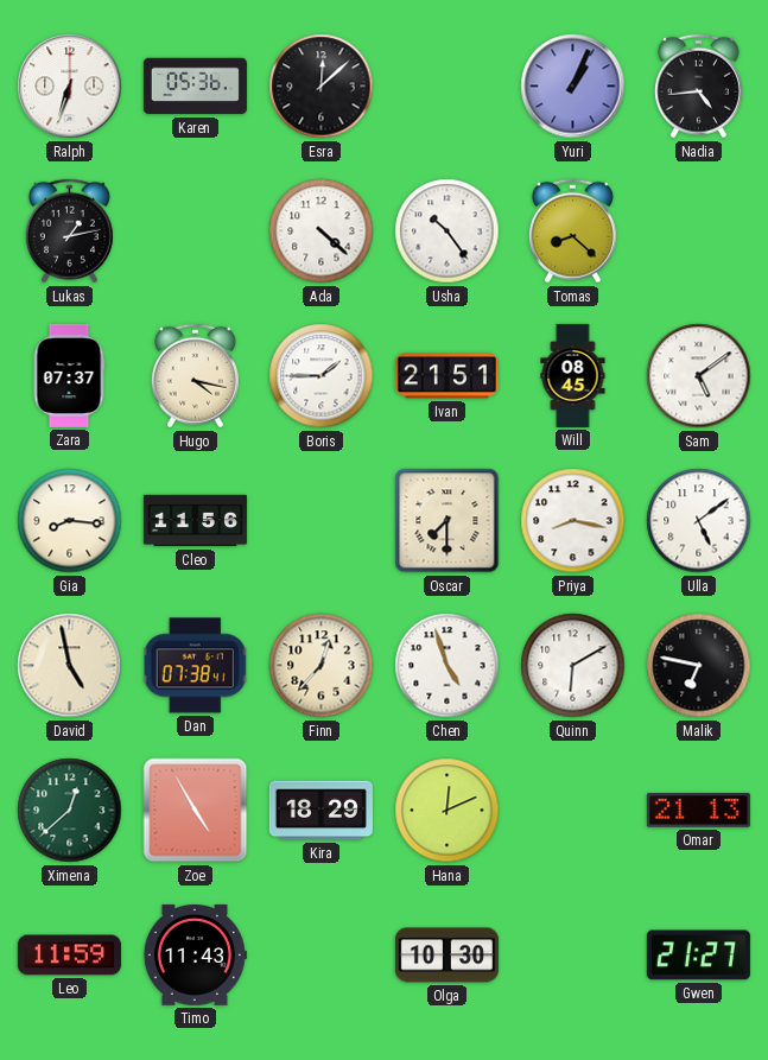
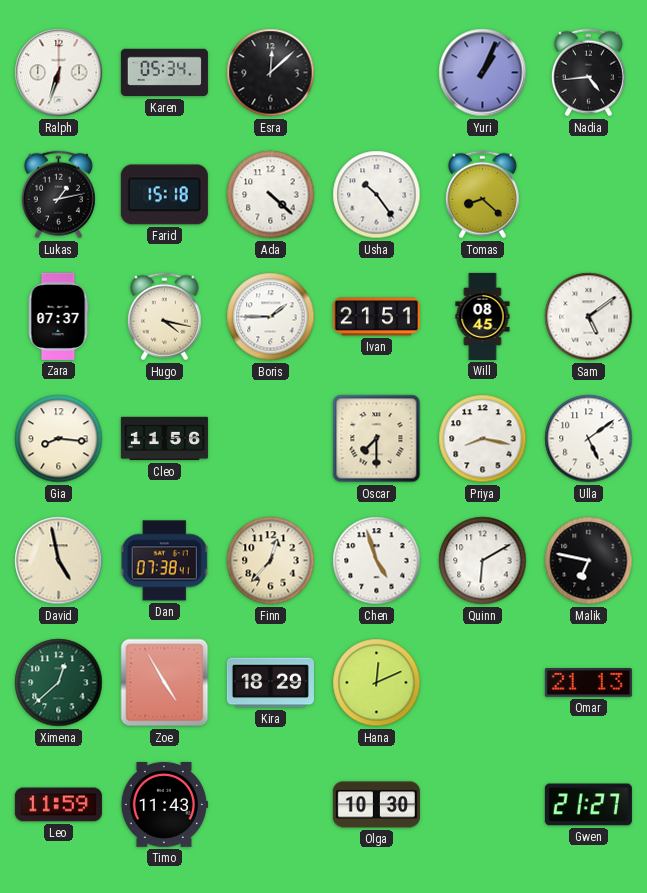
Karen: 05:36 -> 05:34
Farid: none -> 15:18
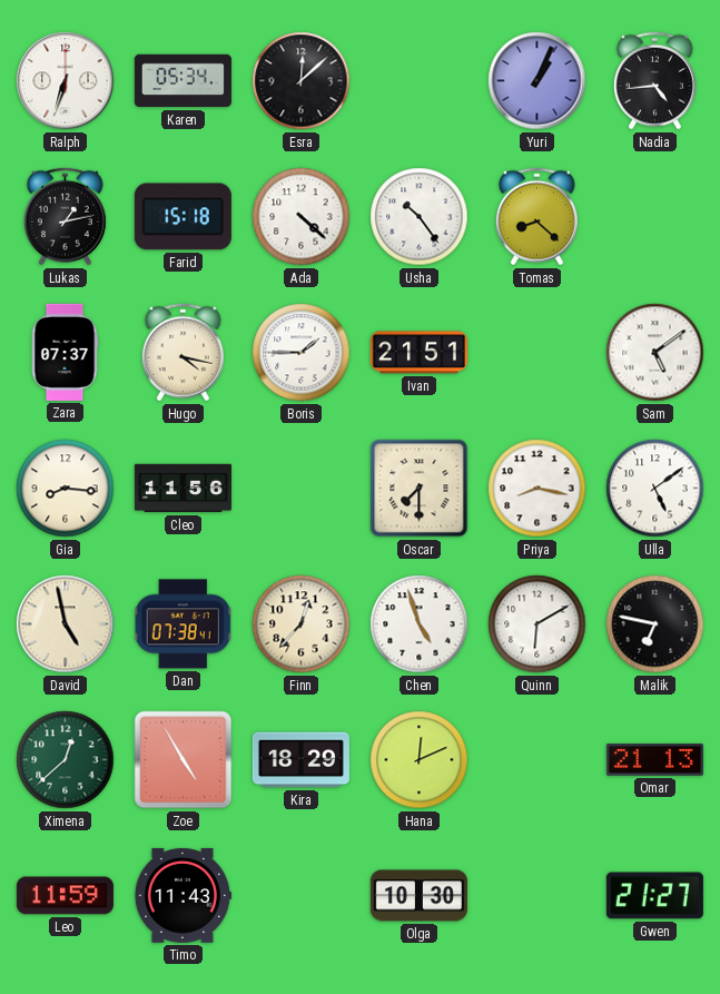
Will: 08:45 -> none
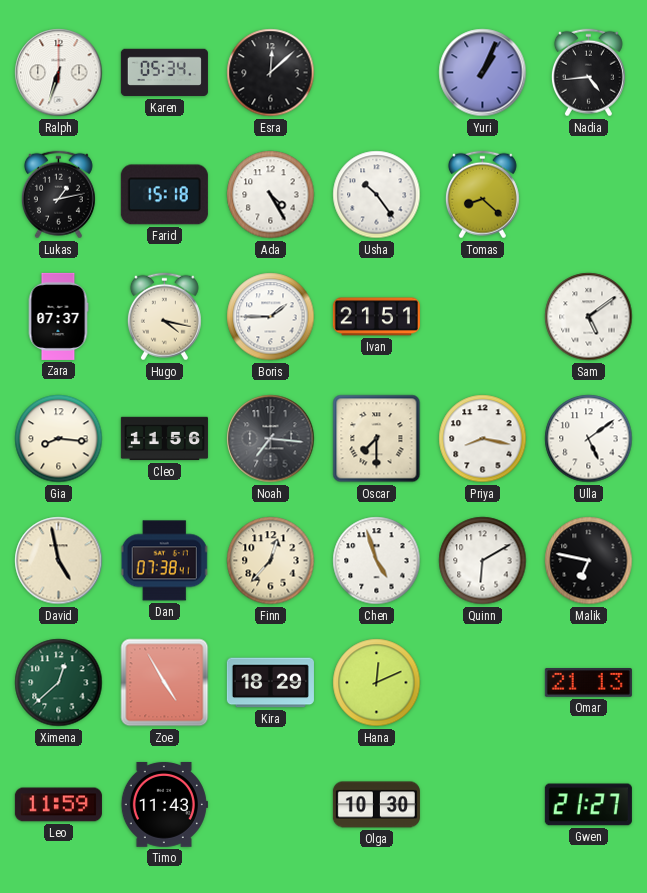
Ada: 4:22 -> 4:25
Noah: none -> 7:16
